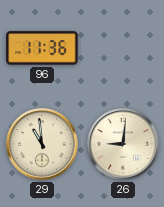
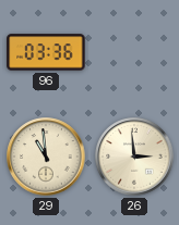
96: 11:36 -> 03:36
26: 9:01 -> 2:59
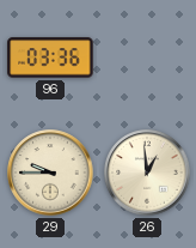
29: 10:59 -> 9:45
26: 2:59 -> 12:59
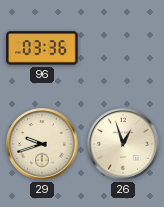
29: 9:45 -> 9:42
26: 12:59 -> 12:57
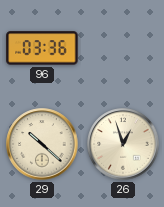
29: 9:42 -> 10:22
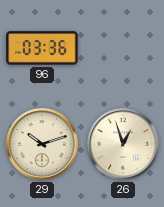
29: 10:22 -> 10:12
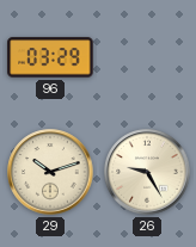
96: 03:36 -> 03:29
26: 12:57 -> 9:25
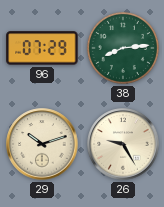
96: 03:29 -> 07:29
38: none -> 8:14
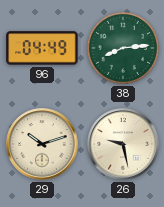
96: 07:29 -> 04:49
26: 9:25 -> 9:28
